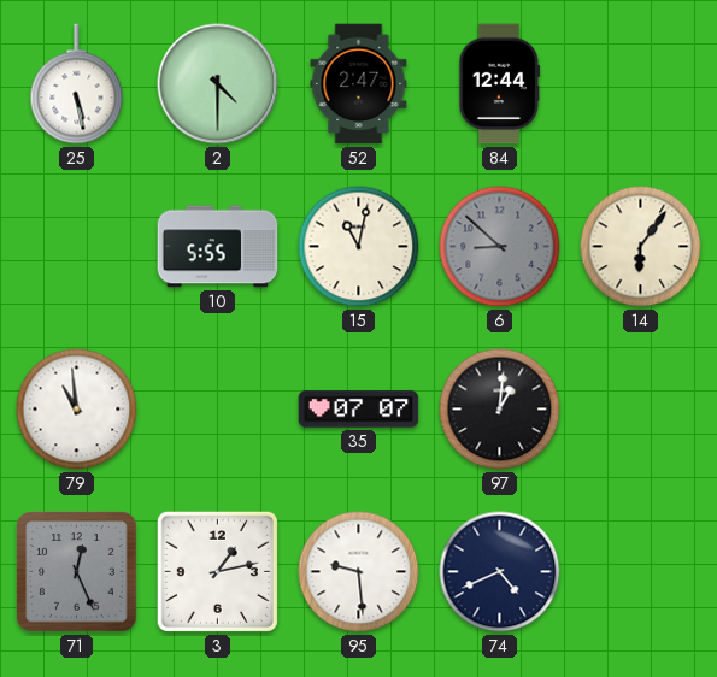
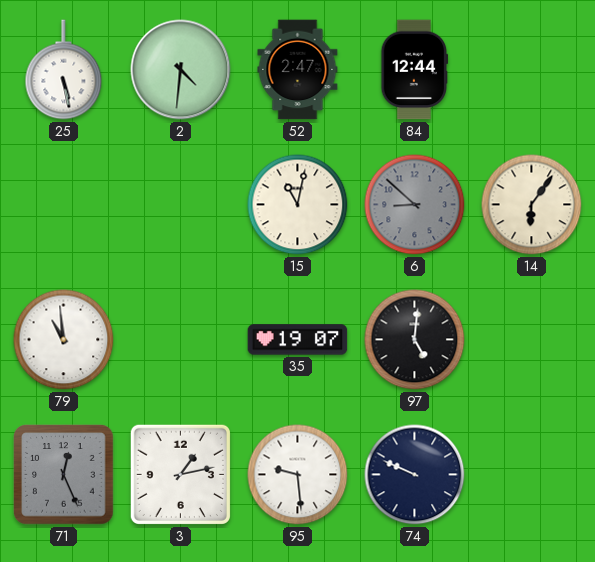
2: 4:30 -> 4:31
10: 5:55 -> none
35: 07:07 -> 19:07
97: 1:01 -> 5:01
74: 4:41 -> 9:49
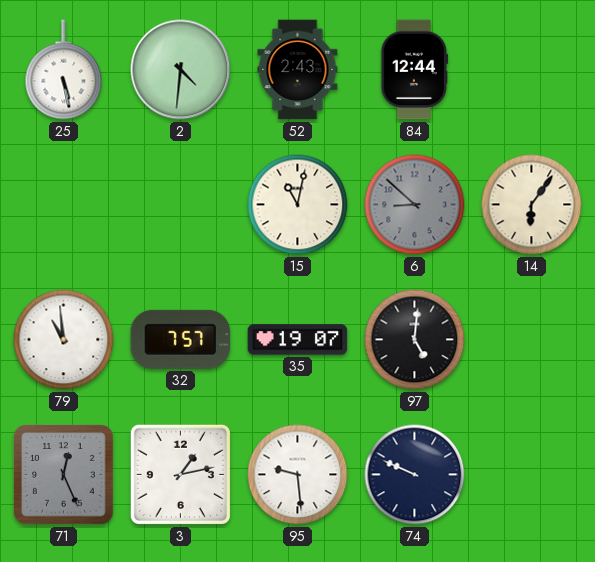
52: 2:47 -> 2:43
32: none -> 7:57
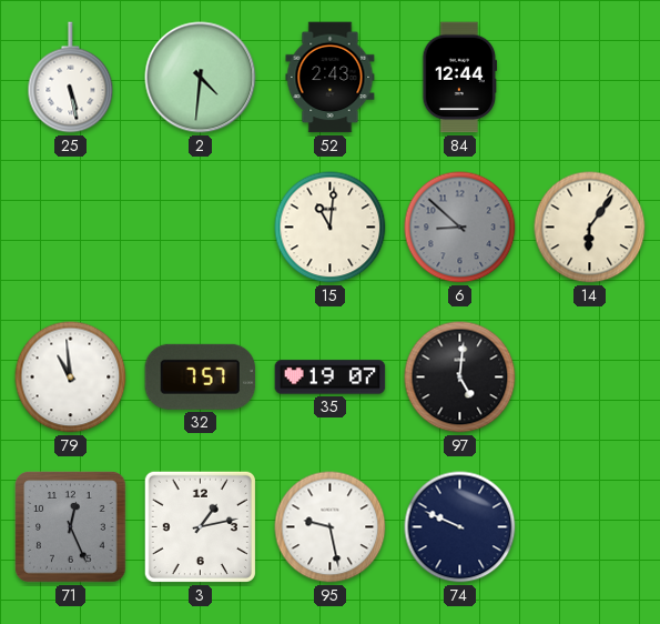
15: 11:02 -> 11:01
95: 9:29 -> 9:28
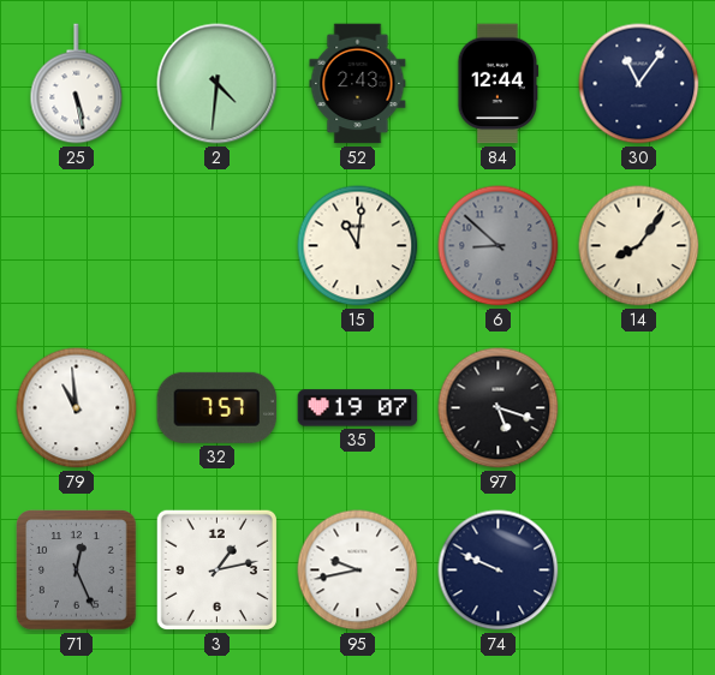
30: none -> 11:06
14: 6:06 -> 8:06
97: 5:01 -> 5:18
95: 9:28 -> 9:43
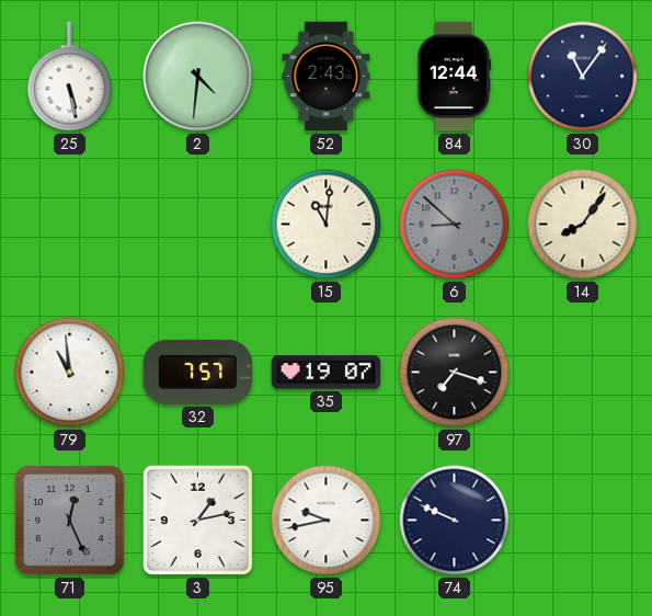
97: 5:18 -> 7:18
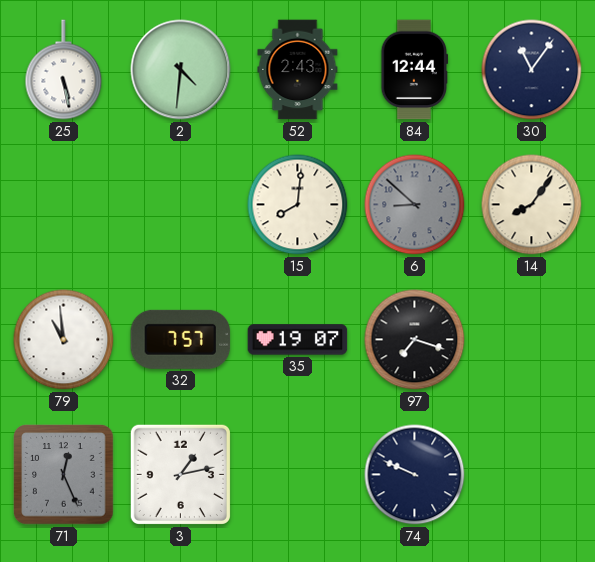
15: 11:01 -> 8:01
95: 9:43 -> none
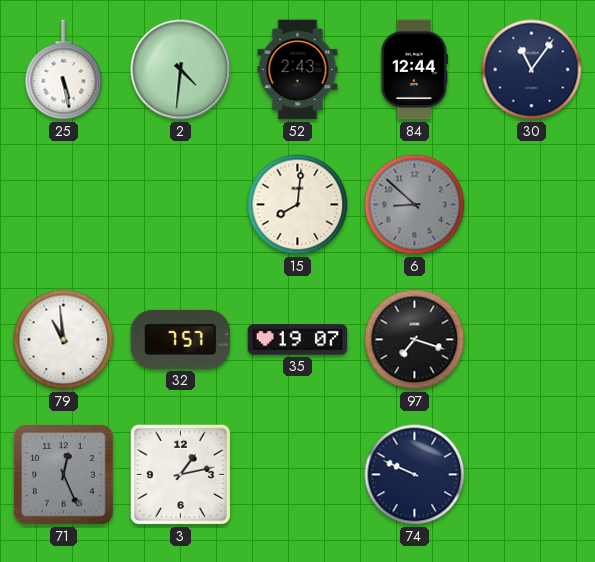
14: 8:06 -> none
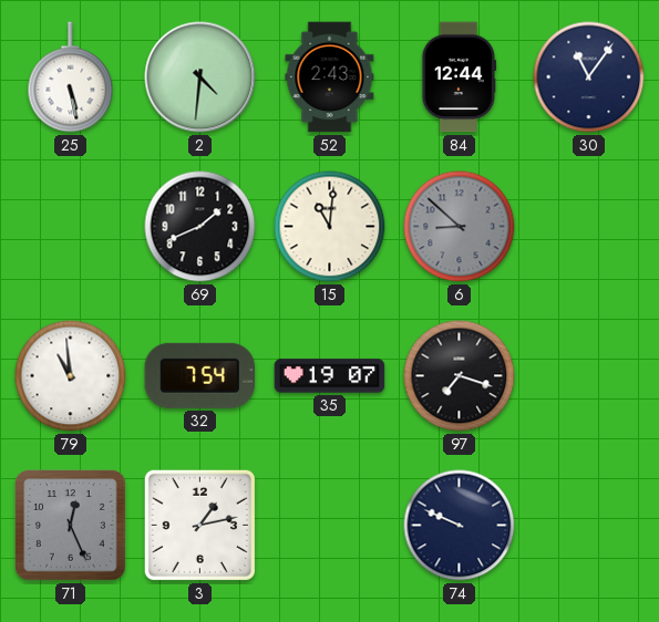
69: none -> 1:41
15: 8:01 -> 11:01
32: 7:57 -> 7:54
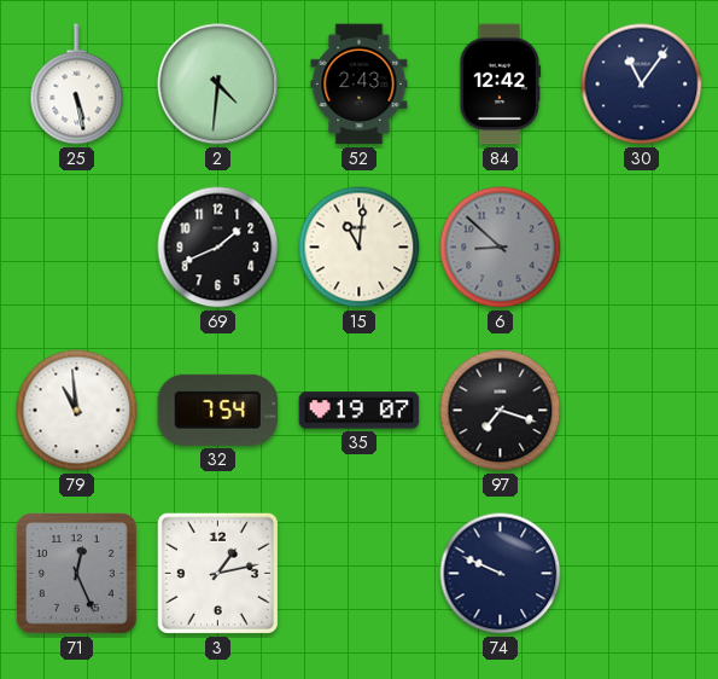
84: 12:44 -> 12:42
